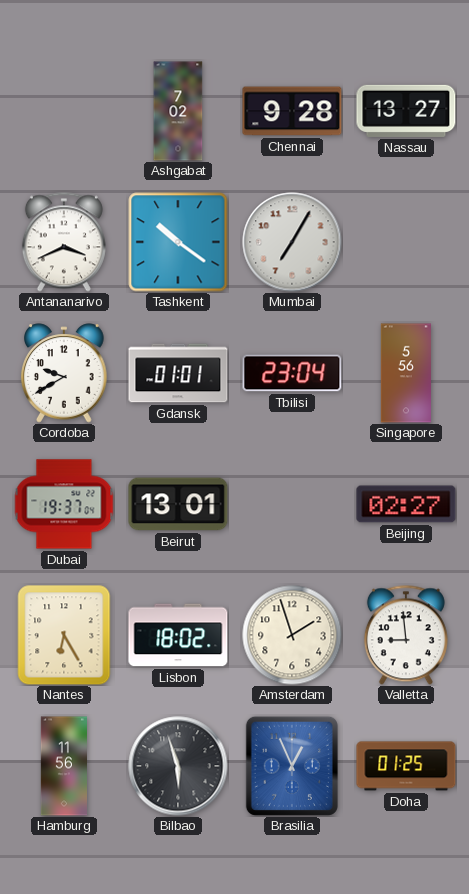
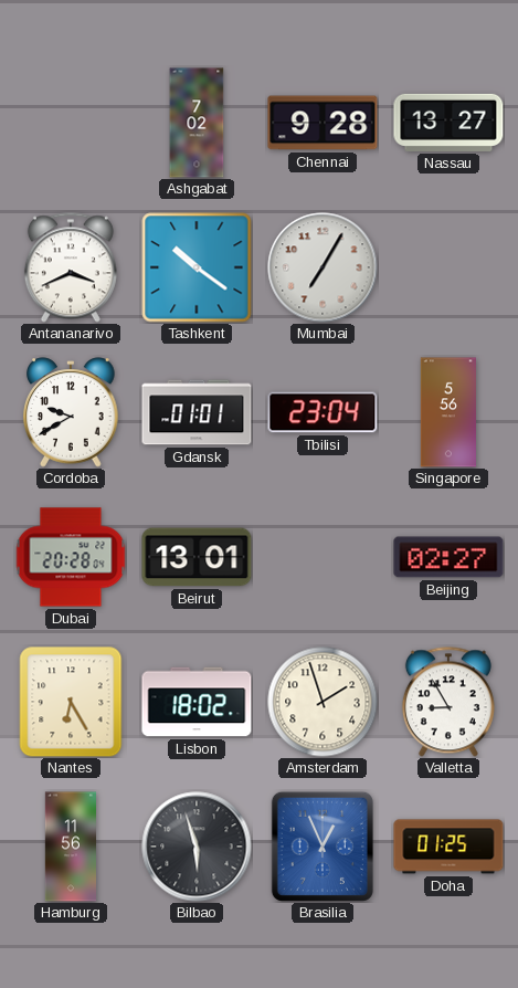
Dubai: 19:37 -> 20:28
Valletta: 8:59 -> 8:55
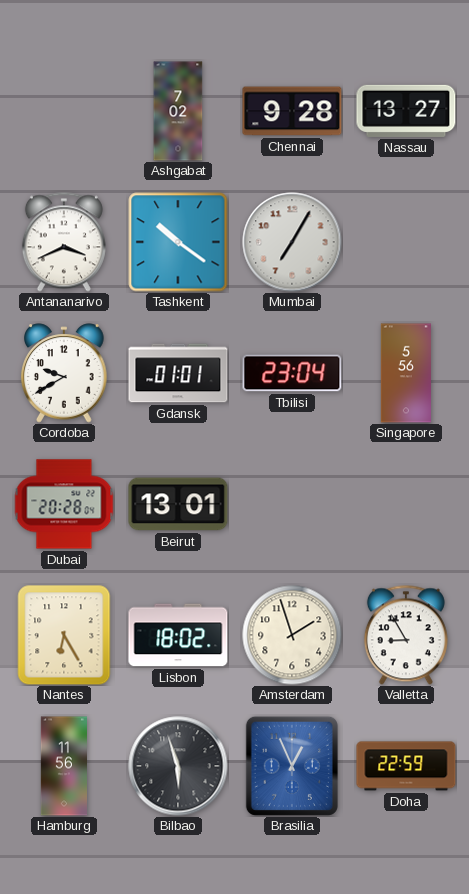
Beijing: 02:27 -> none
Doha: 01:25 -> 22:59
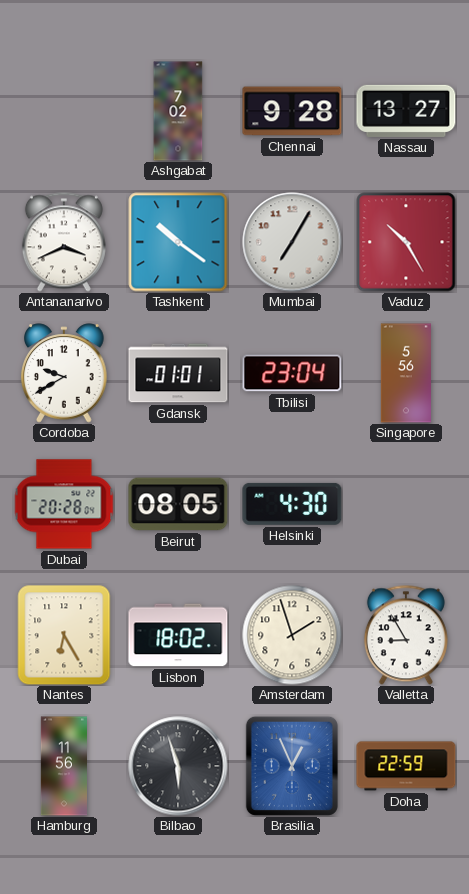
Vaduz: none -> 10:25
Beirut: 13:01 -> 08:05
Helsinki: none -> 4:30
